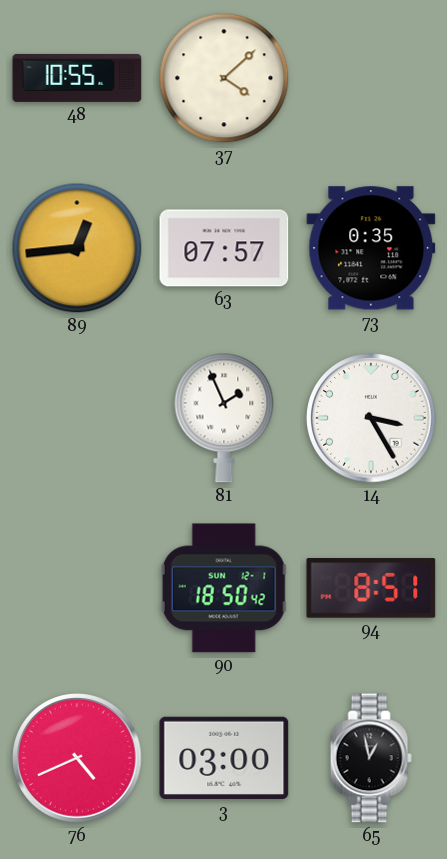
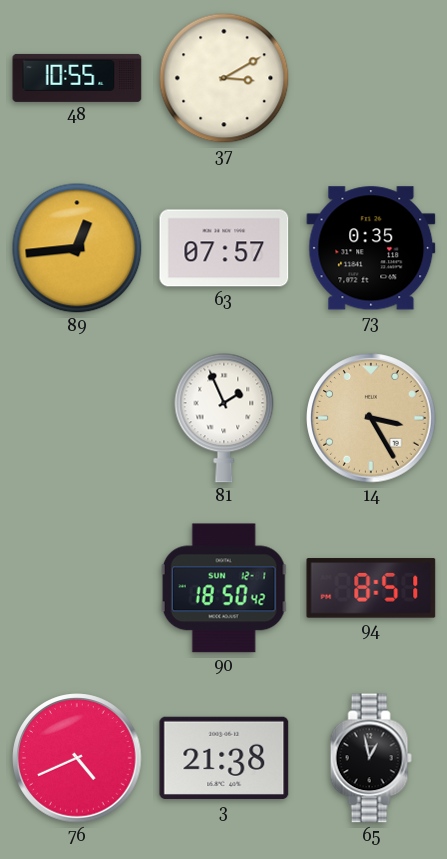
37: 4:08 -> 3:10
14 dial: white -> champagne
3: 03:00 -> 21:38
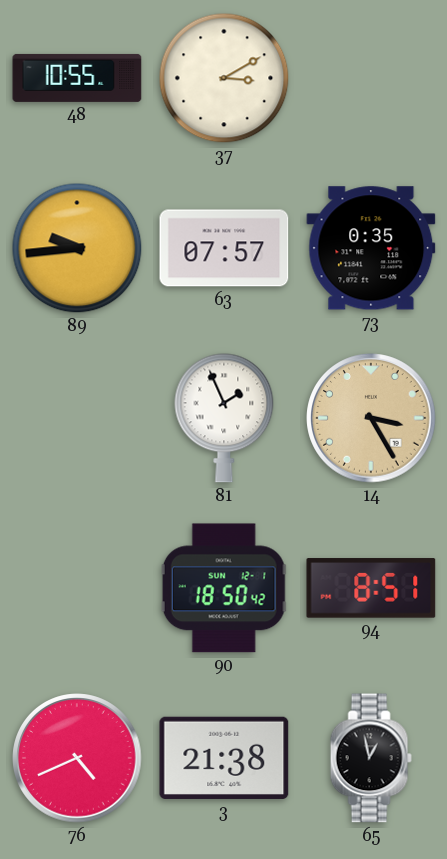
89: 12:44 -> 9:44
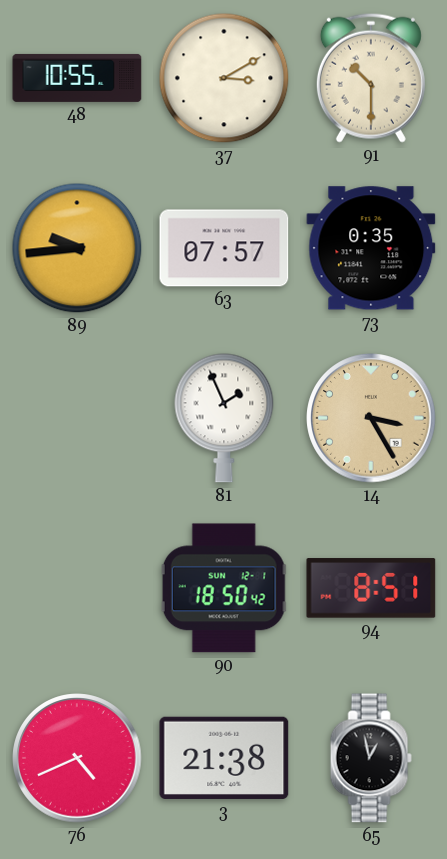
91: none -> 10:30
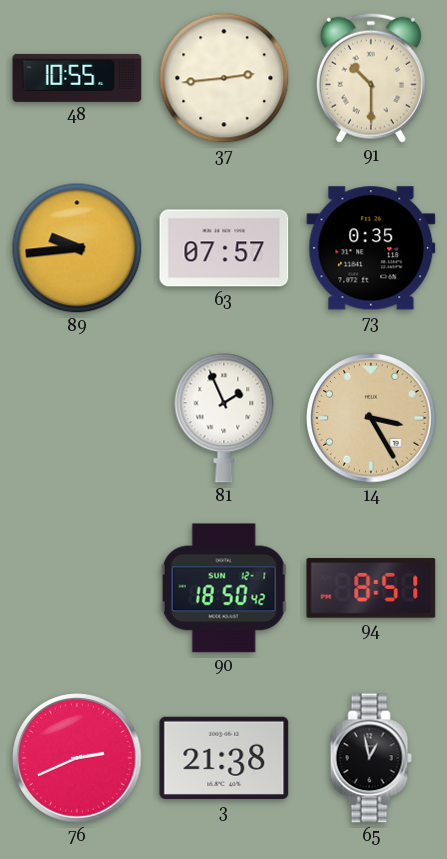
37: 3:10 -> 2:44
76: 4:41 -> 2:41
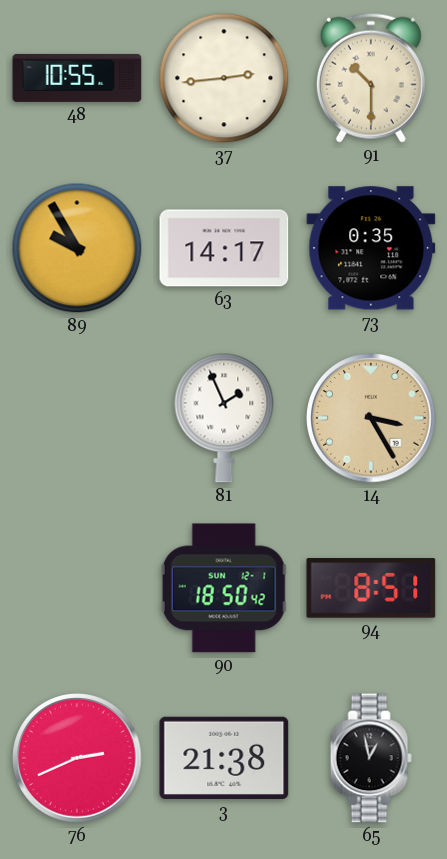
89: 9:44 -> 9:55
63: 07:57 -> 14:17
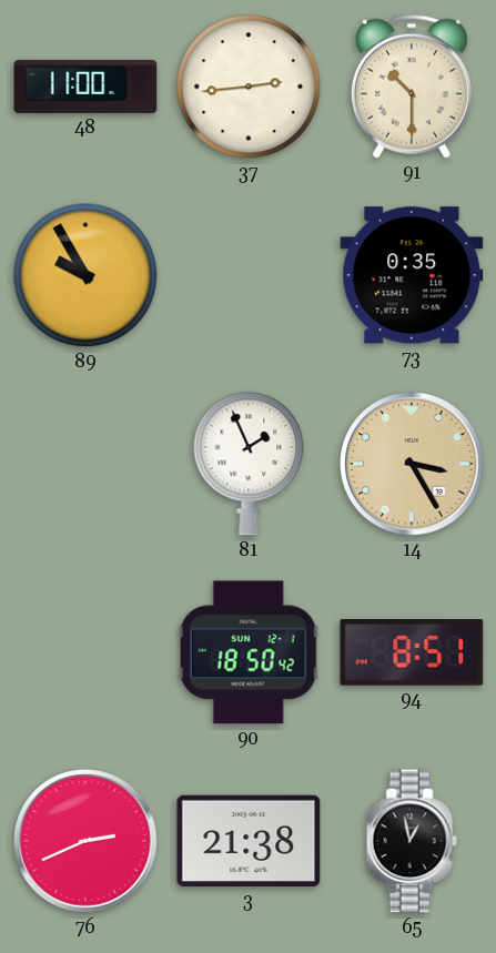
48: 10:55 -> 11:00
63: 14:17 -> none
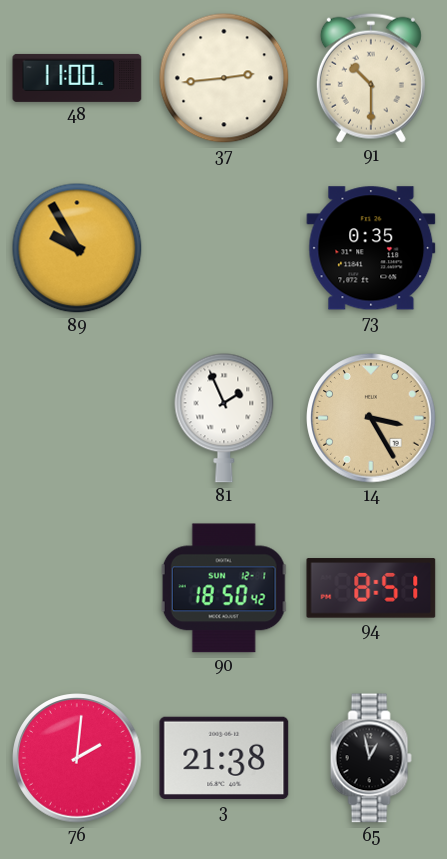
76: 2:41 -> 2:01
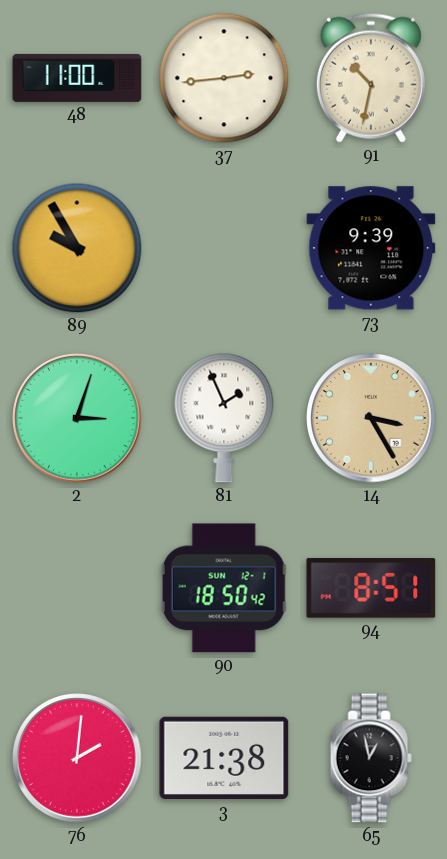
91: 10:30 -> 10:32
73: 0:35 -> 9:39
2: none -> 3:03
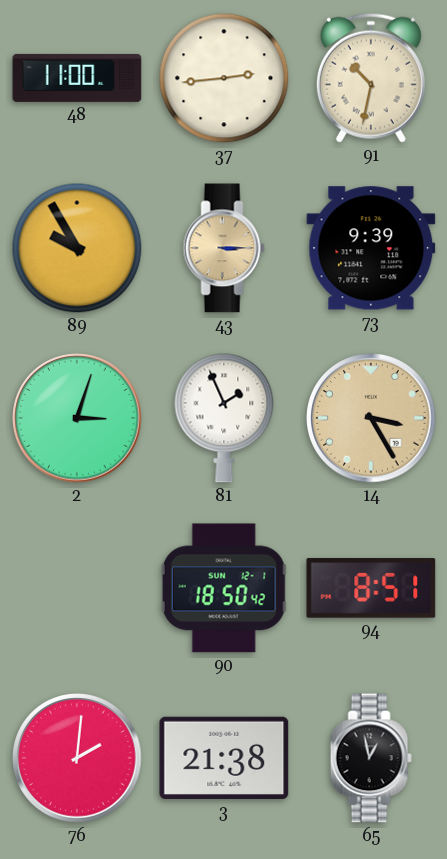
43: none -> 3:15
